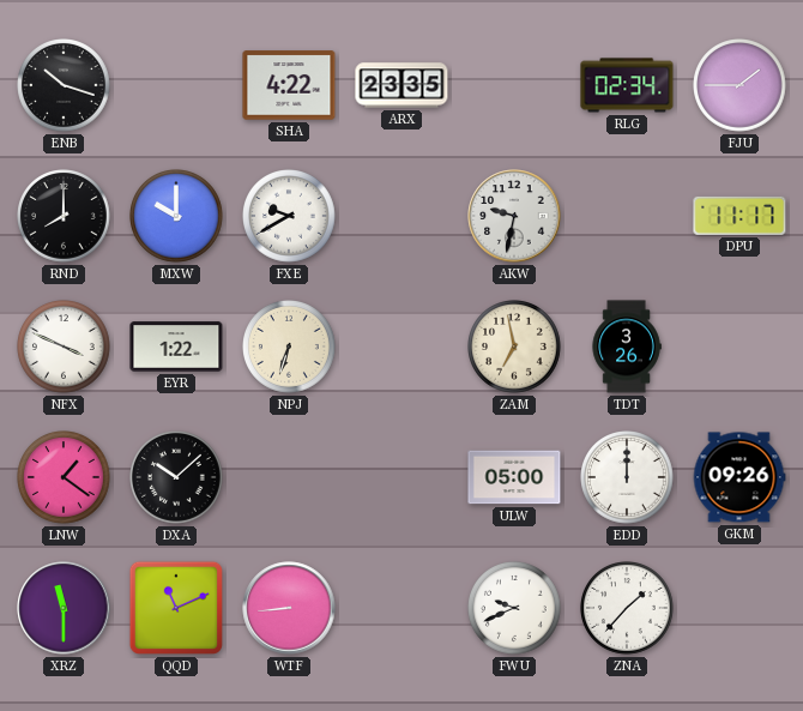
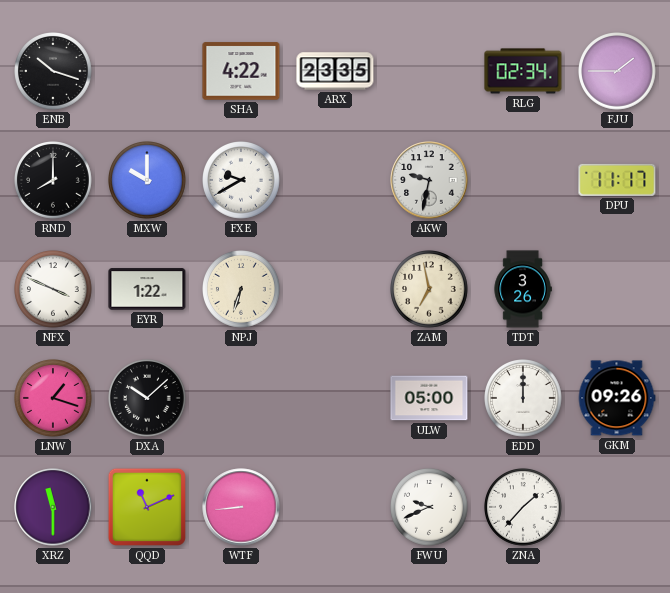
LNW: 1:21 -> 1:18
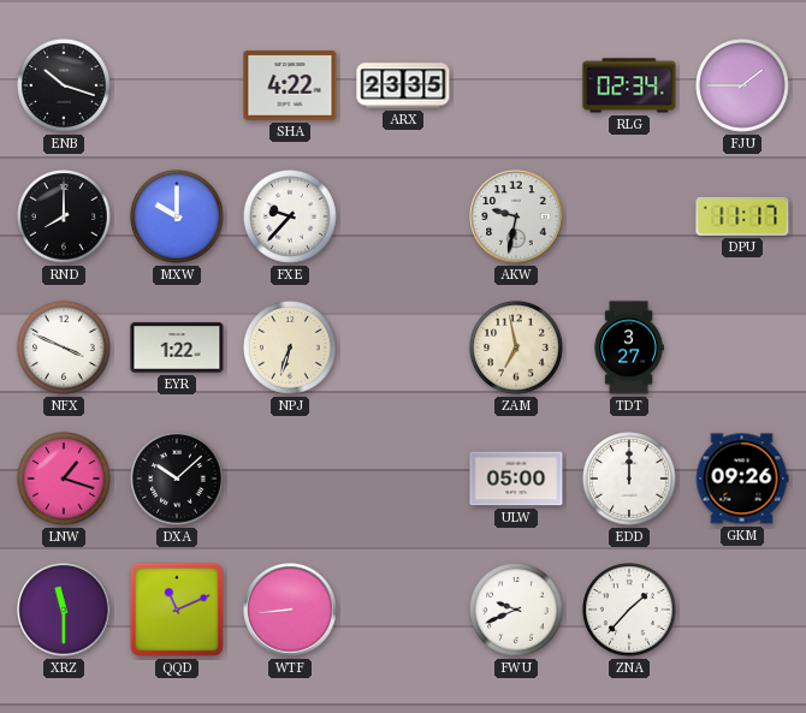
FXE: 9:40 -> 9:37
TDT: 3:26 -> 3:27
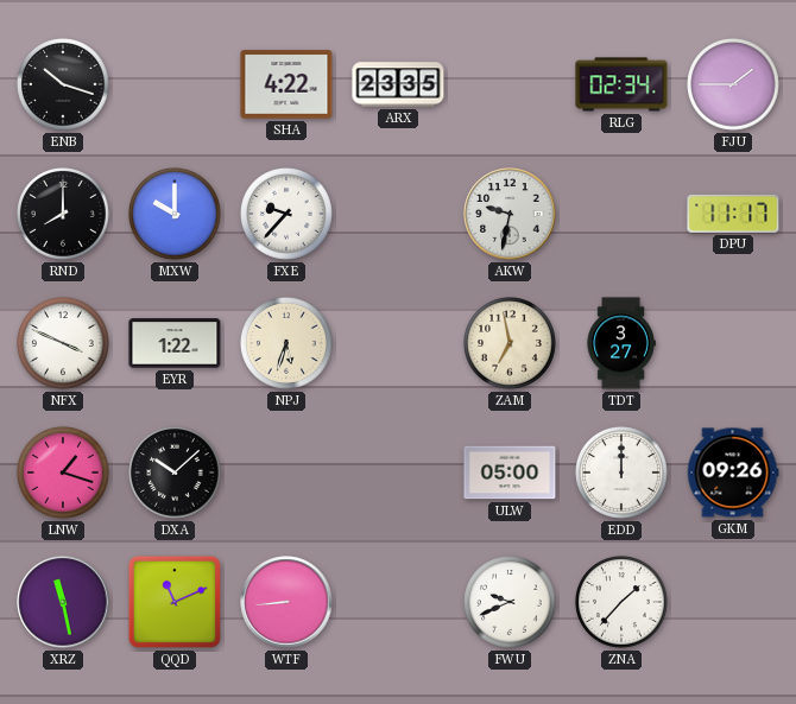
NPJ: 6:33 -> 5:33
XRZ: 11:30 -> 11:28
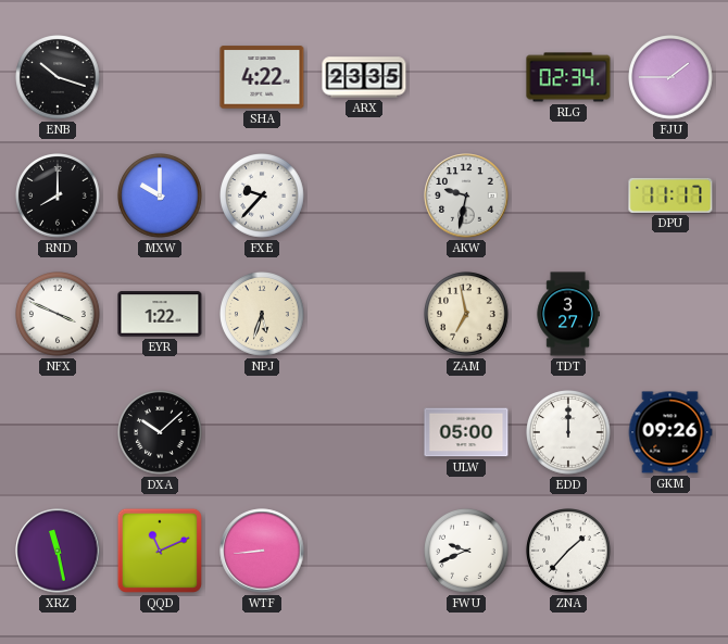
LNW: 1:18 -> none
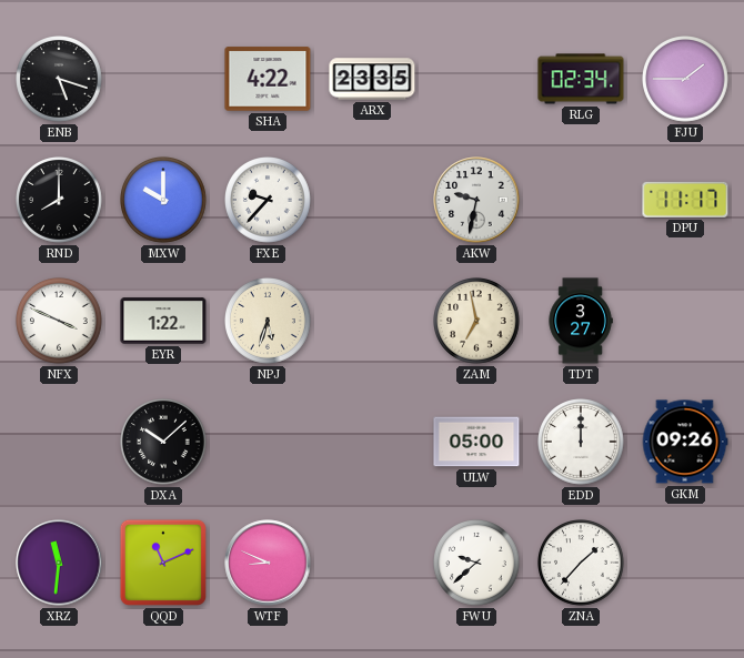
ENB: 10:18 -> 5:18
XRZ: 11:28 -> 11:31
WTF: 8:44 -> 8:49
FWU: 9:41 -> 9:38
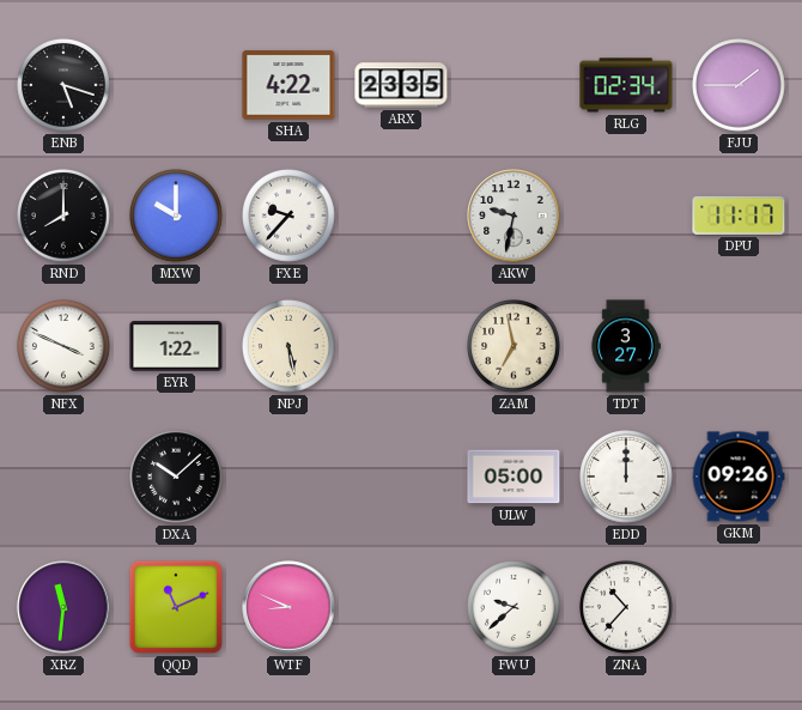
NPJ: 5:33 -> 5:28
ZNA: 1:37 -> 10:37
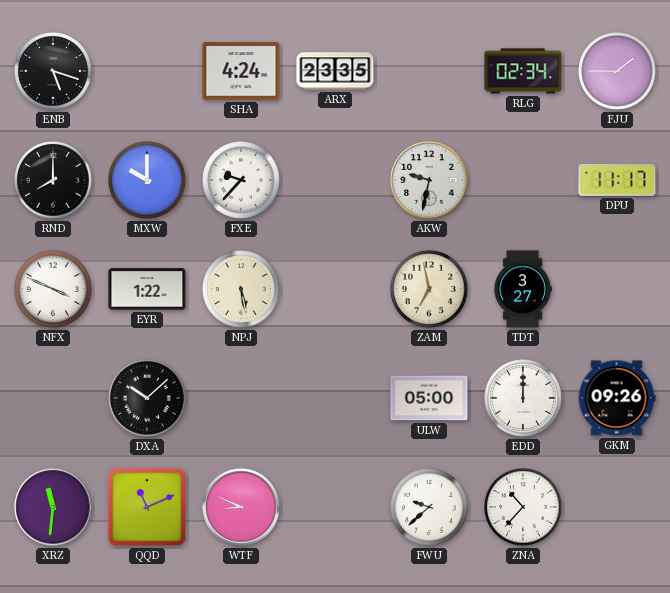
SHA: 4:22 -> 4:24
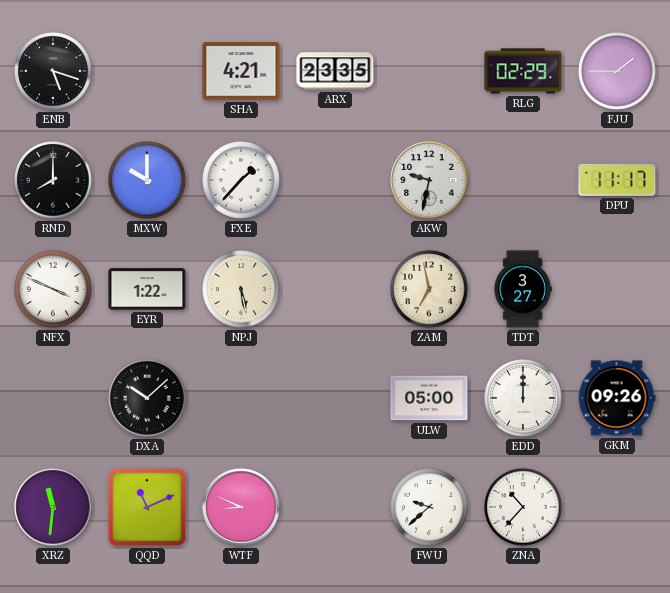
SHA: 4:24 -> 4:21
RLG: 02:34 -> 02:29
FXE: 9:37 -> 1:37
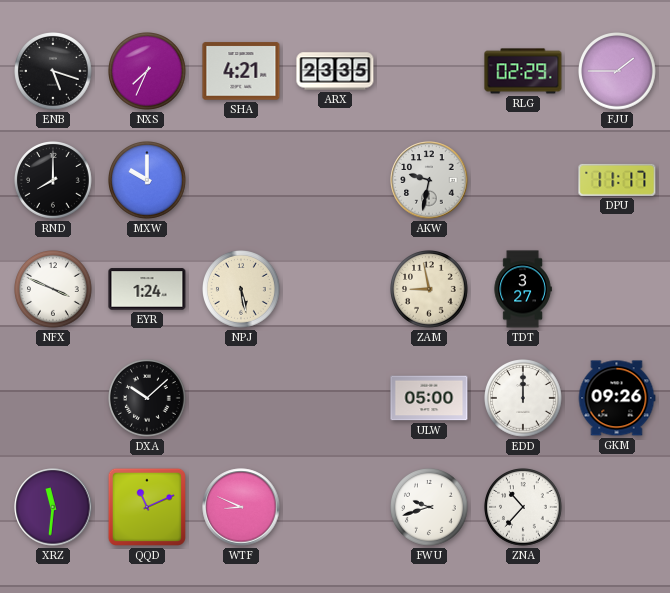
NXS: none -> 7:34
FXE: 1:37 -> none
EYR: 1:22 -> 1:24
ZAM: 6:58 -> 8:58
FWU: 9:38 -> 9:42
